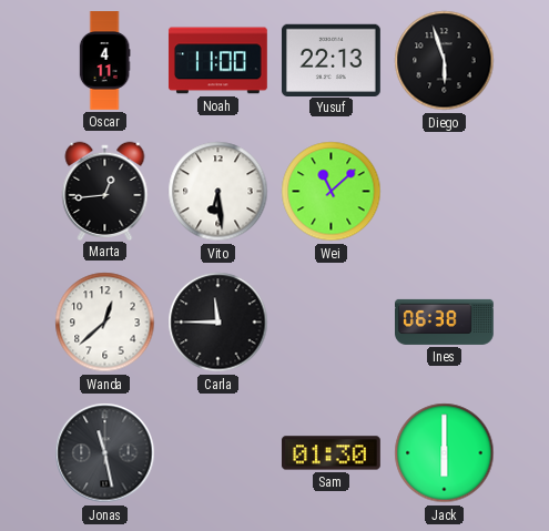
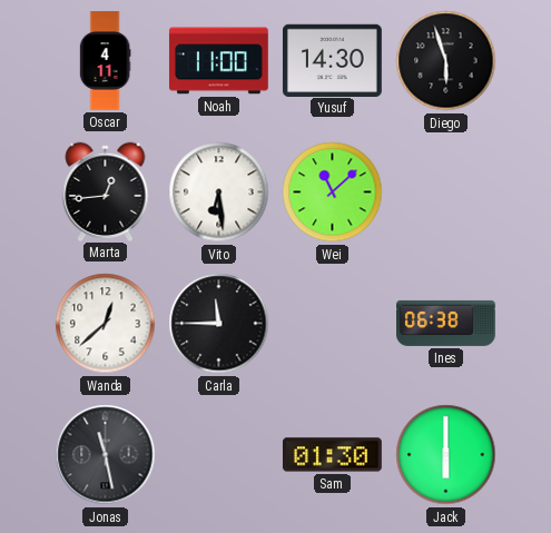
Yusuf: 22:13 -> 14:30
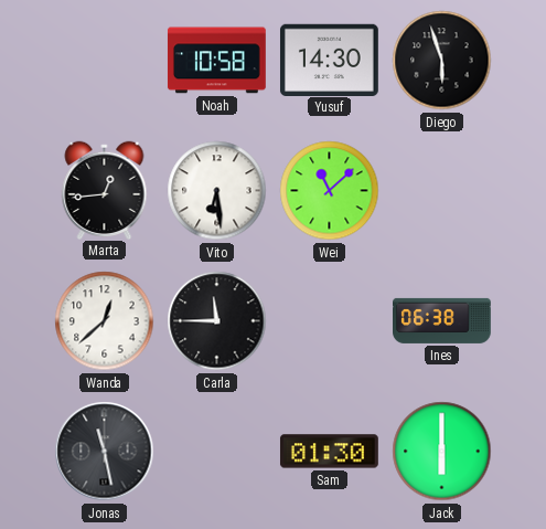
Oscar: 4:11 -> none
Noah: 11:00 -> 10:58
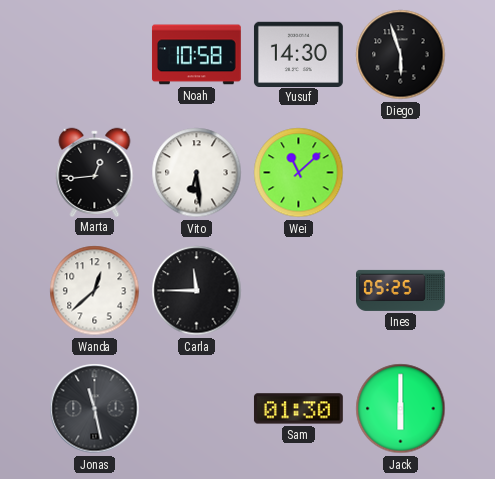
Ines: 06:38 -> 05:25
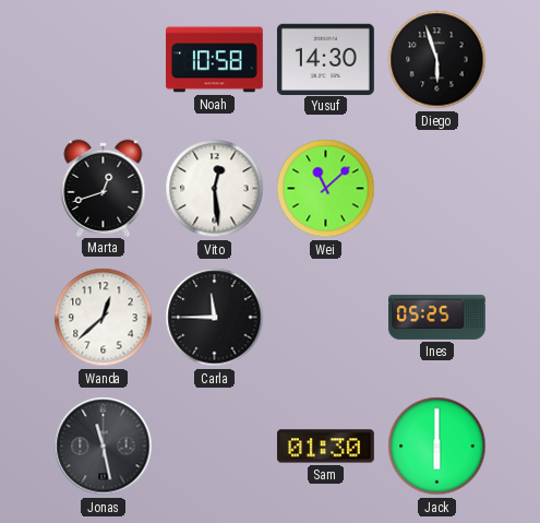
Marta: 12:44 -> 12:42
Vito: 6:29 -> 12:29
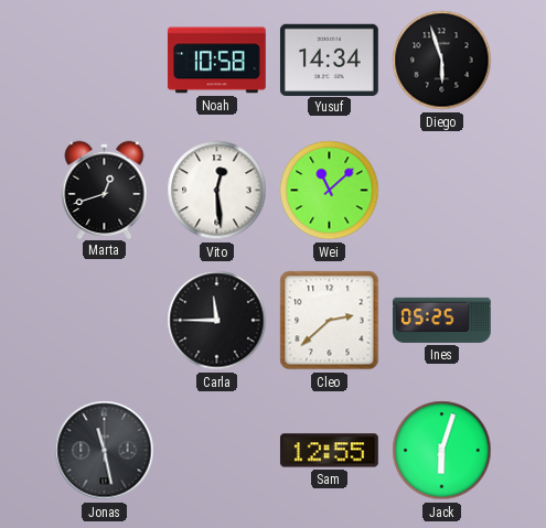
Yusuf: 14:30 -> 14:34
Wanda: 12:38 -> none
Cleo: none -> 2:38
Sam: 01:30 -> 12:55
Jack: 6:00 -> 6:03
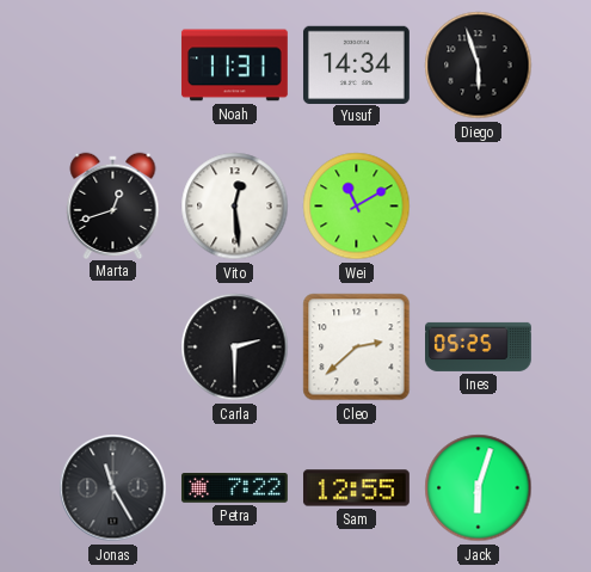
Noah: 10:58 -> 11:31
Wei: 11:08 -> 11:10
Carla: 11:45 -> 2:30
Jonas: 11:28 -> 11:25
Petra: none -> 7:22
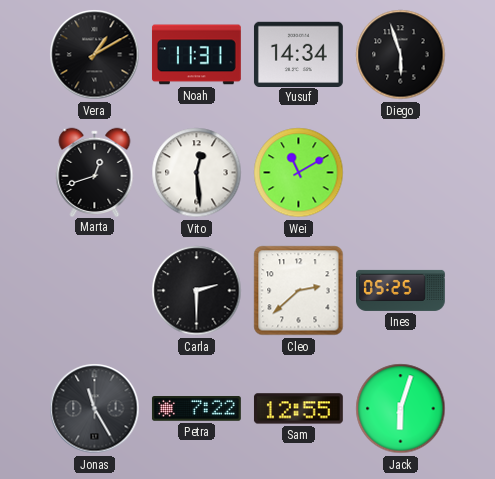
Vera: none -> 1:10
